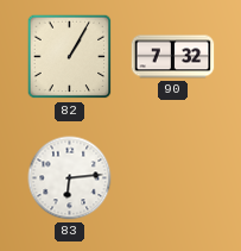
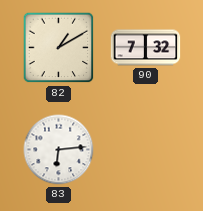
82: 1:05 -> 1:10
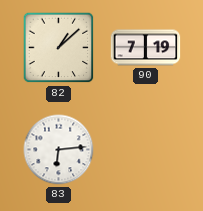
82: 1:10 -> 1:08
90: 7:32 -> 7:19
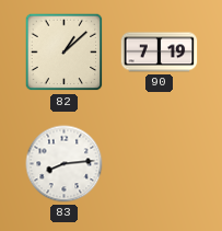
83: 6:14 -> 8:14
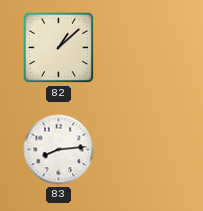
90: 7:19 -> none
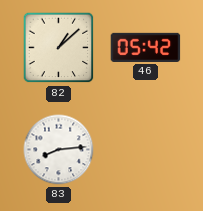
46: none -> 05:42
